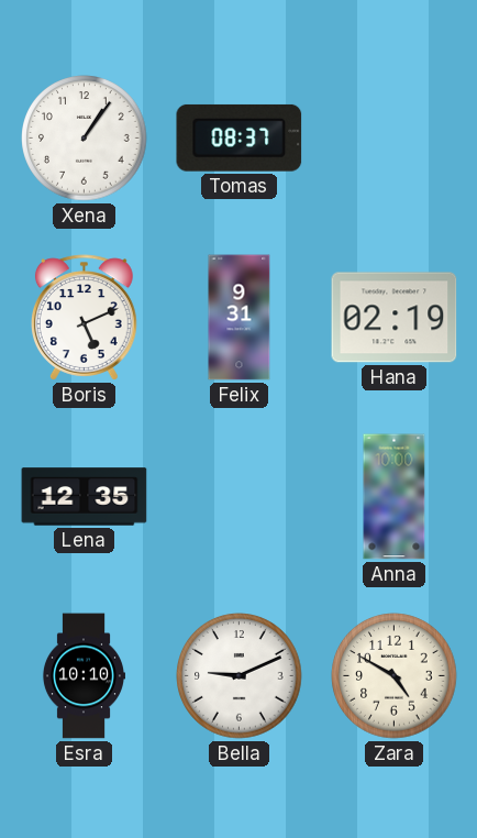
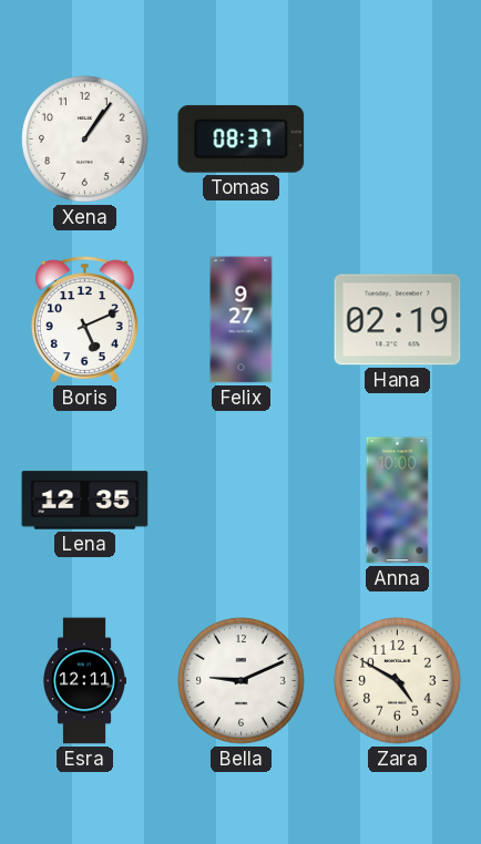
Felix: 9:31 -> 9:27
Esra: 10:10 -> 12:11
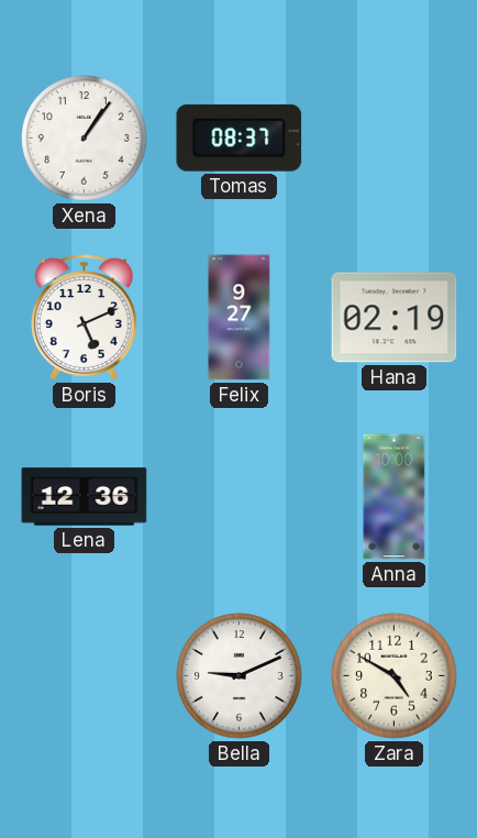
Lena: 12:35 -> 12:36
Esra: 12:11 -> none
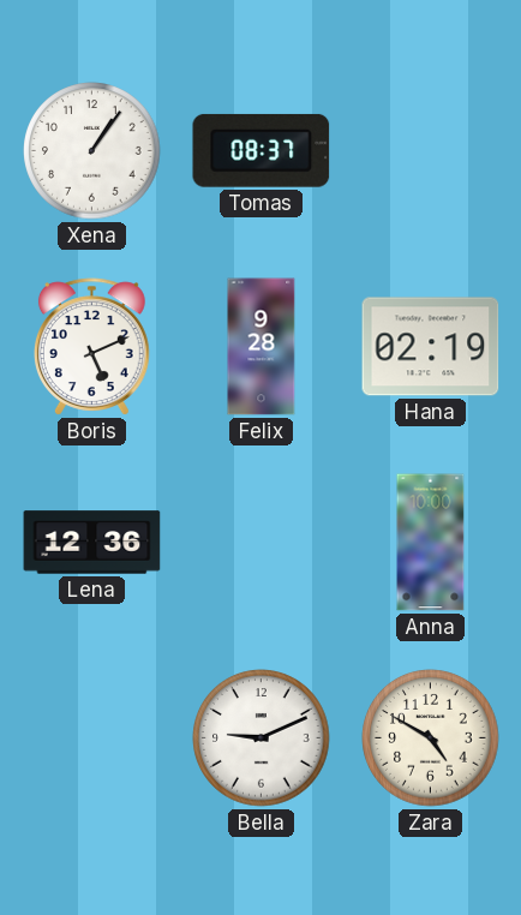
Felix: 9:27 -> 9:28
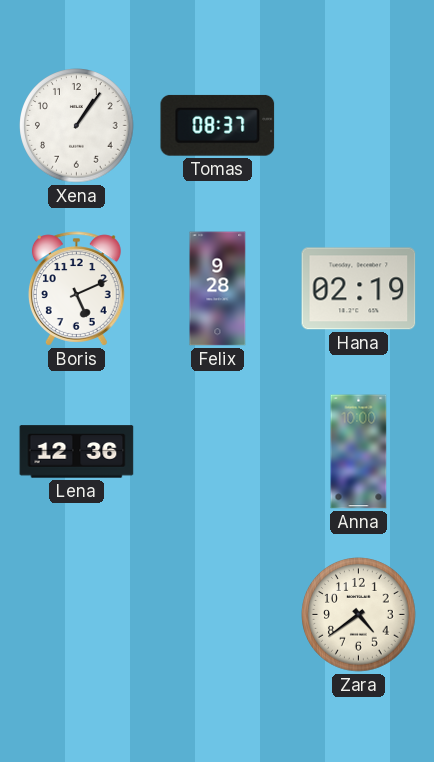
Bella: 9:11 -> none
Zara: 4:50 -> 4:39
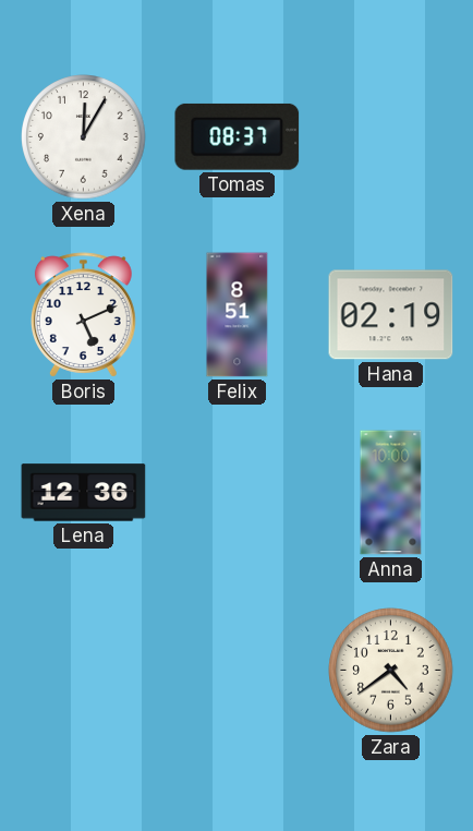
Xena: 1:06 -> 12:05
Felix: 9:28 -> 8:51
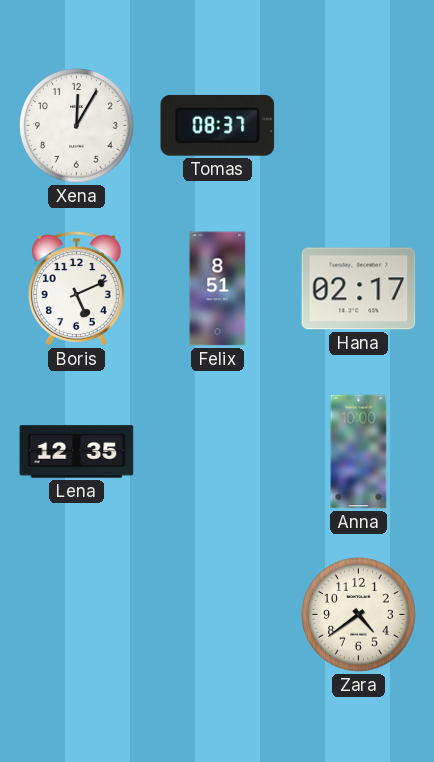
Hana: 02:19 -> 02:17
Lena: 12:36 -> 12:35
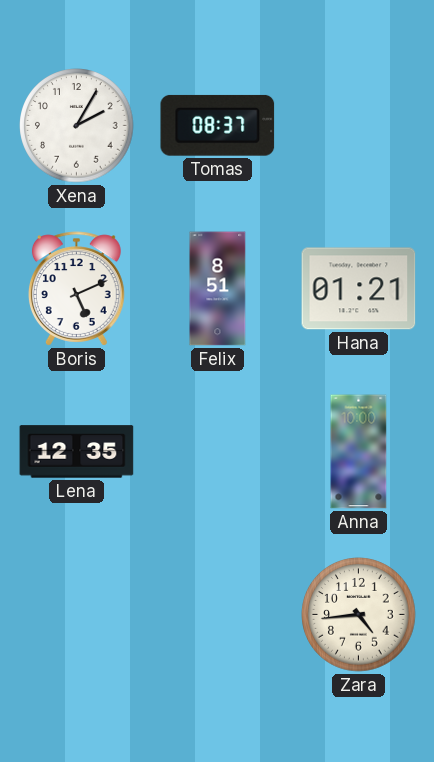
Xena: 12:05 -> 2:05
Hana: 02:17 -> 01:21
Zara: 4:39 -> 4:44
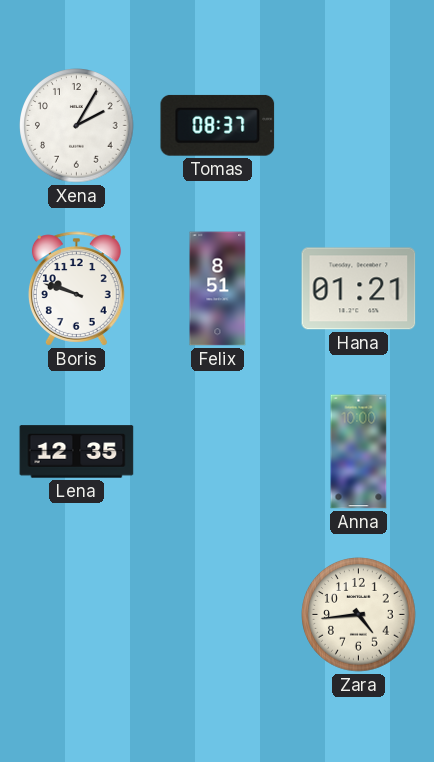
Boris: 5:11 -> 9:48
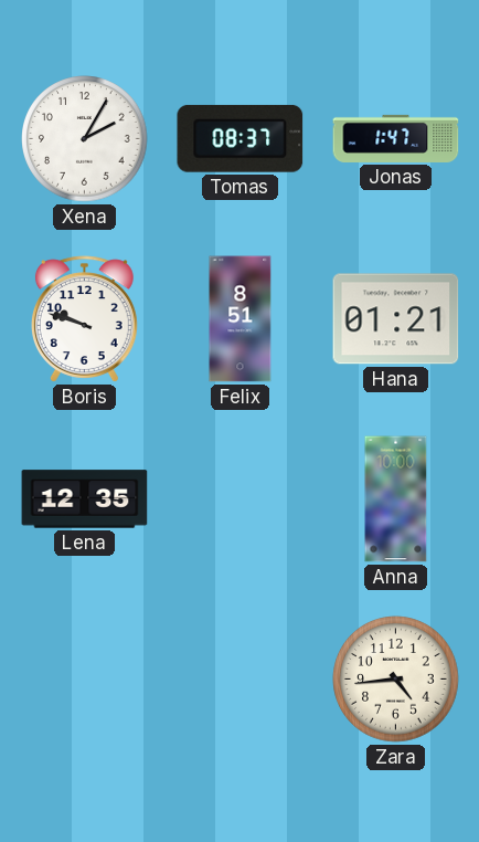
Jonas: none -> 1:47
